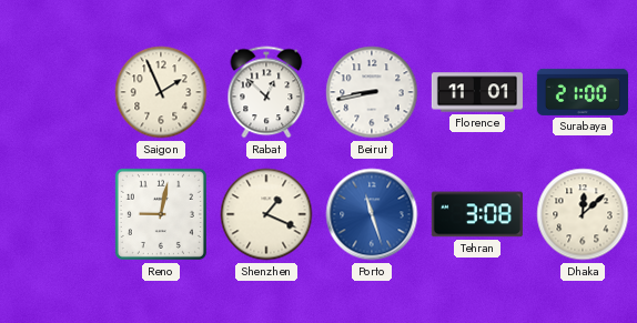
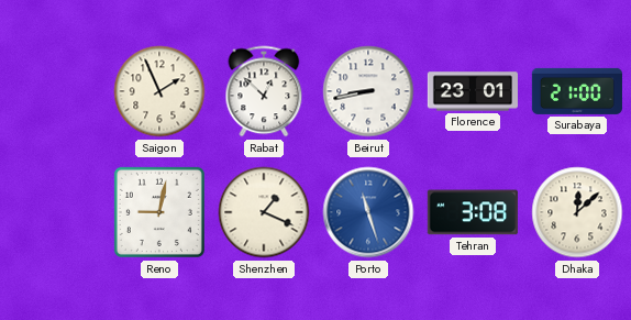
Florence: 11:01 -> 23:01
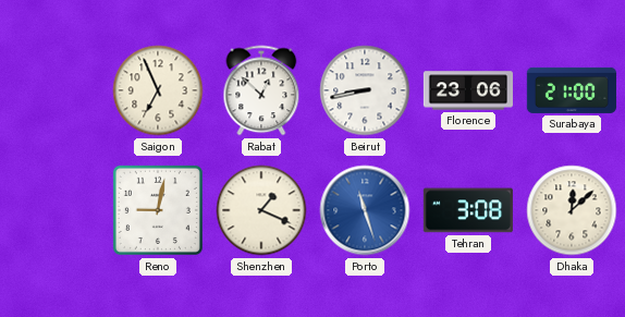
Saigon: 1:56 -> 6:56
Florence: 23:01 -> 23:06
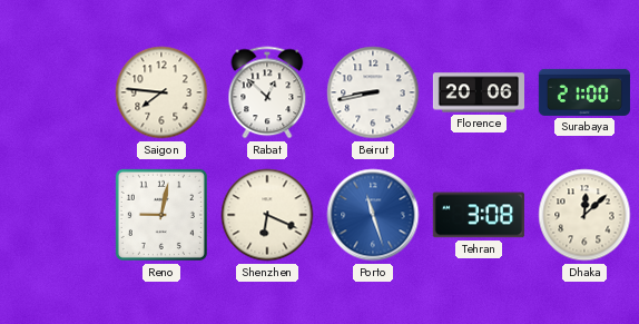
Saigon: 6:56 -> 7:46
Florence: 23:06 -> 20:06
Shenzhen: 1:19 -> 6:19
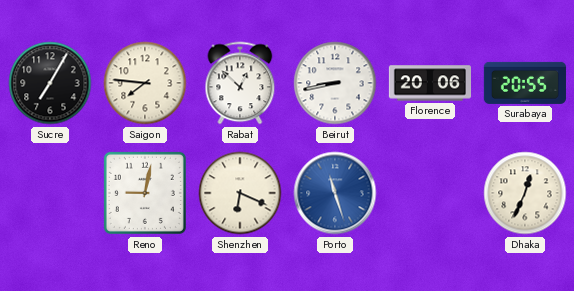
Sucre: none -> 7:05
Surabaya: 21:00 -> 20:55
Tehran: 3:08 -> none
Dhaka: 12:08 -> 12:34
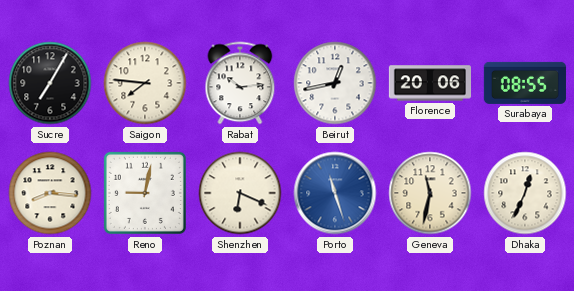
Rabat: 12:52 -> 10:14
Beirut: 8:43 -> 12:43
Surabaya: 20:55 -> 08:55
Poznan: none -> 8:16
Geneva: none -> 11:32
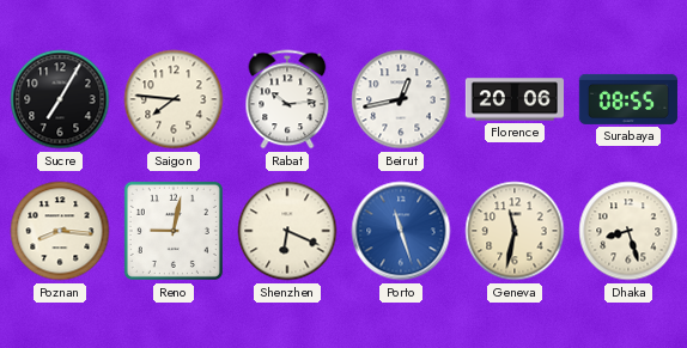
Dhaka: 12:34 -> 8:27
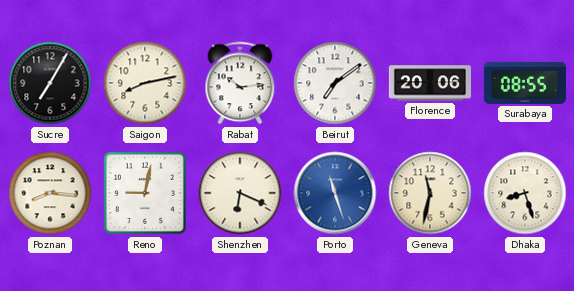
Saigon: 7:46 -> 8:13
Beirut: 12:43 -> 7:09
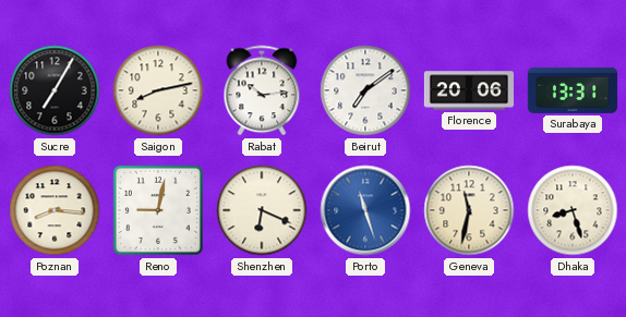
Surabaya: 08:55 -> 13:31
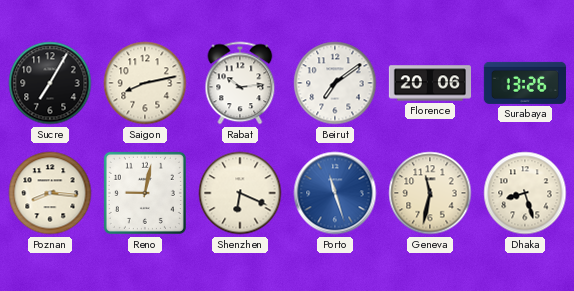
Surabaya: 13:31 -> 13:26
